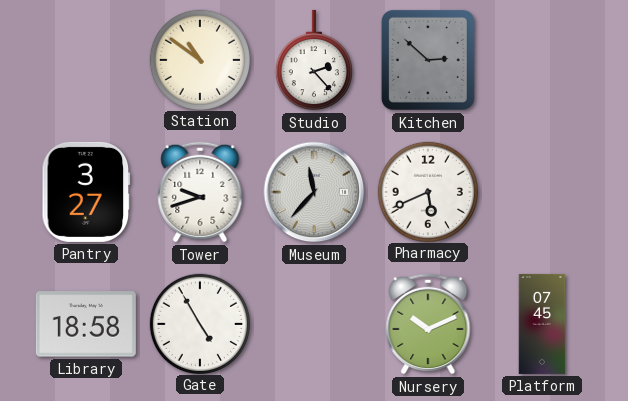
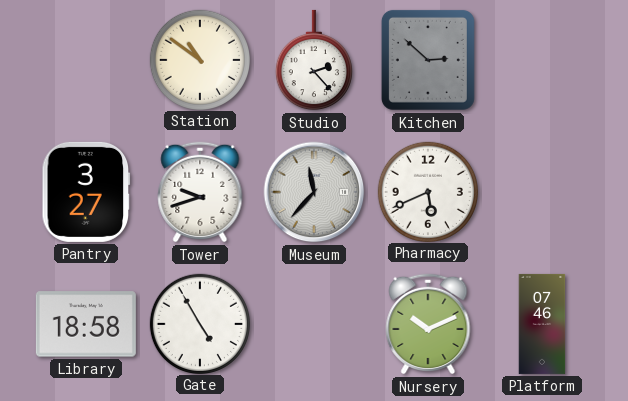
Platform: 07:45 -> 07:46
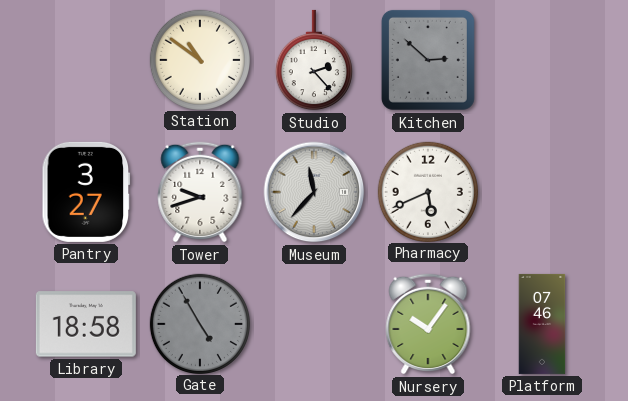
Gate dial: white -> grey
Nursery: 10:11 -> 10:06
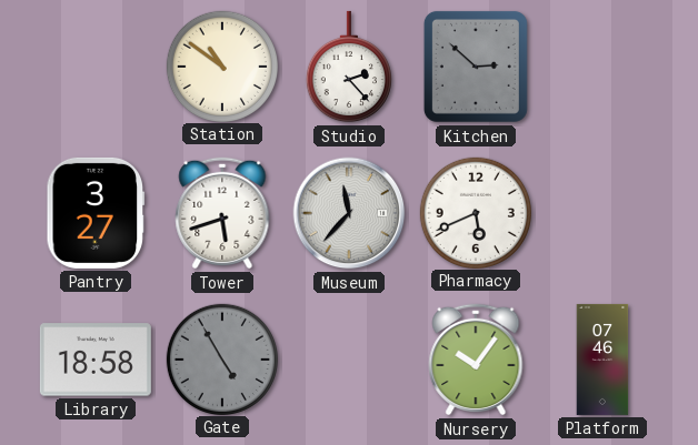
Tower: 9:42 -> 5:42
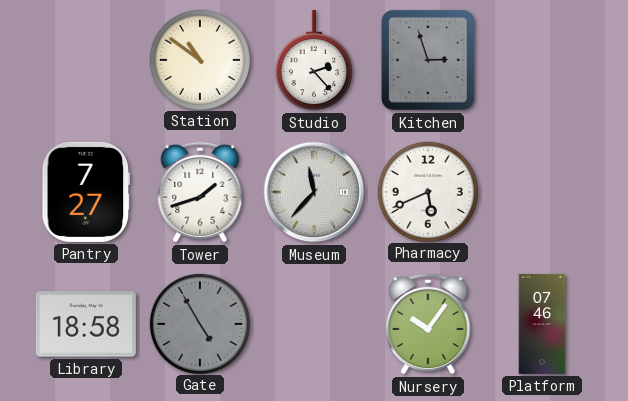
Kitchen: 2:52 -> 2:57
Pantry: 3:27 -> 7:27
Tower: 5:42 -> 1:42
